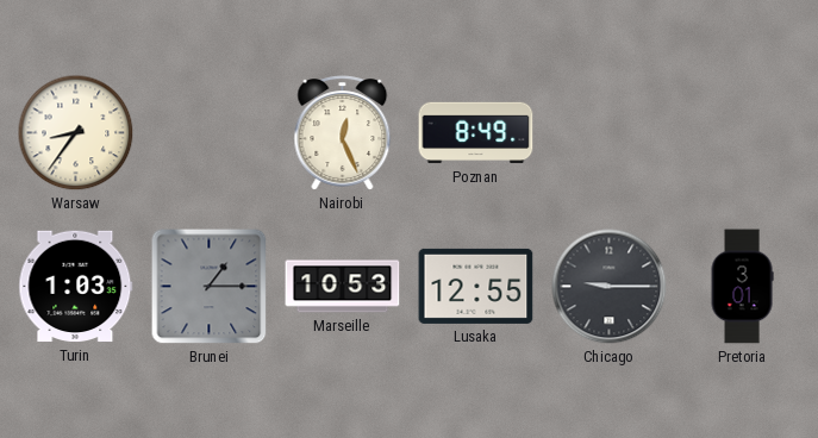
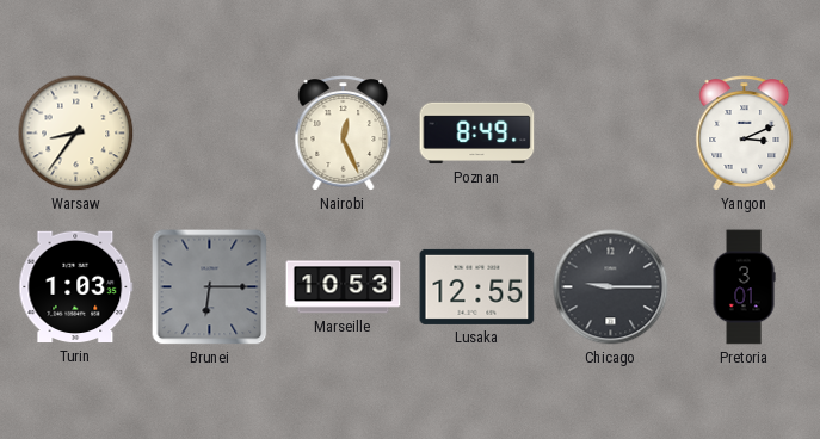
Yangon: none -> 3:11
Brunei: 1:15 -> 6:15
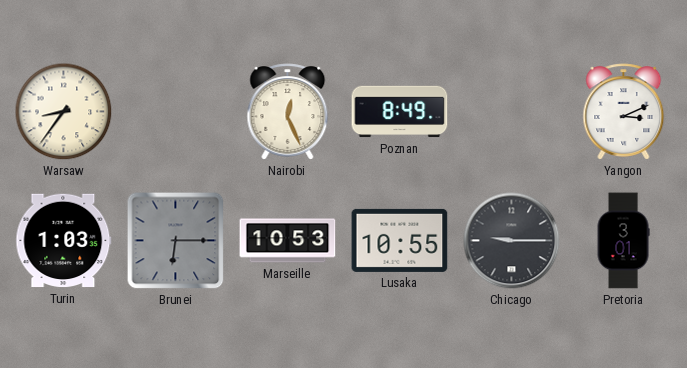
Lusaka: 12:55 -> 10:55
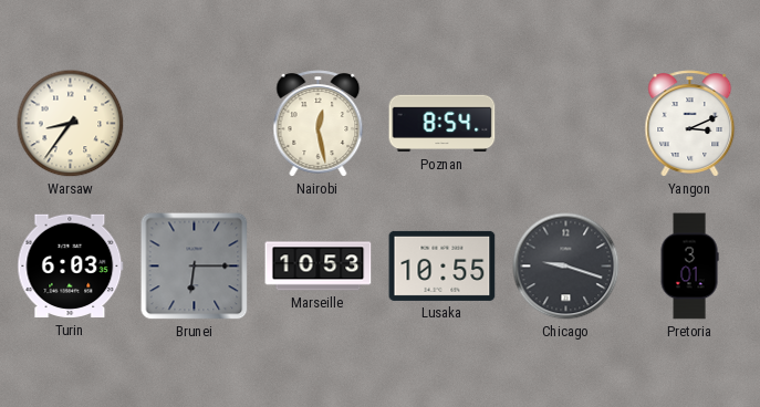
Nairobi: 12:26 -> 12:28
Poznan: 8:49 -> 8:54
Turin: 1:03 -> 6:03
Chicago: 9:15 -> 9:18
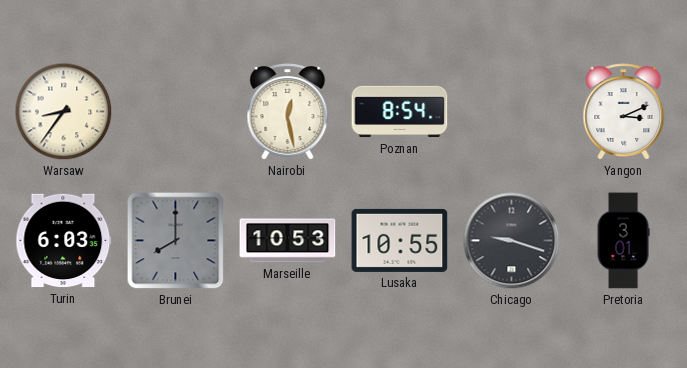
Brunei: 6:15 -> 8:00
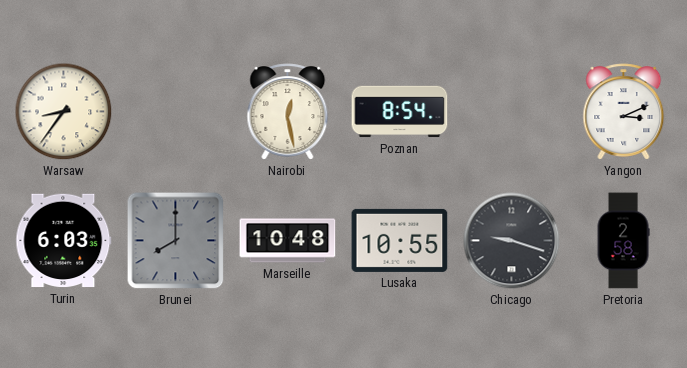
Marseille: 10:53 -> 10:48
Pretoria: 3:01 -> 2:58
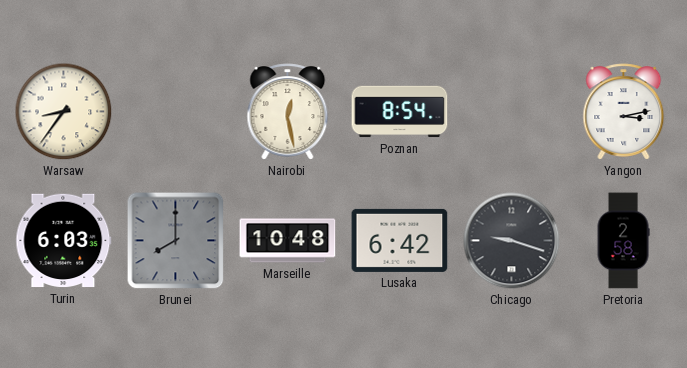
Yangon: 3:11 -> 3:13
Lusaka: 10:55 -> 6:42
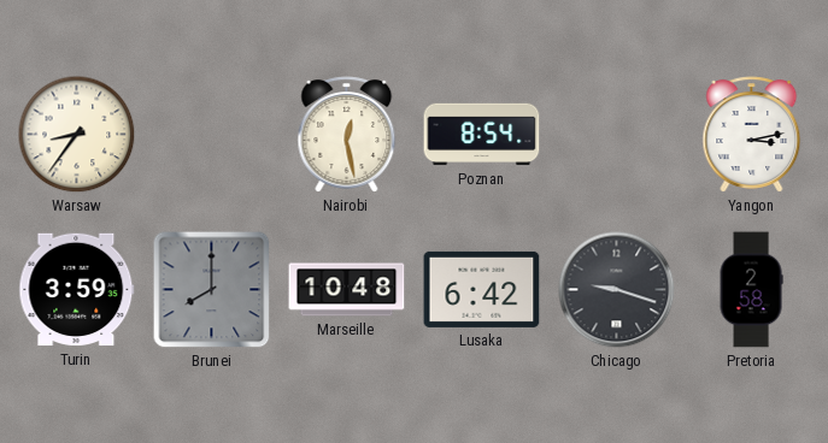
Turin: 6:03 -> 3:59
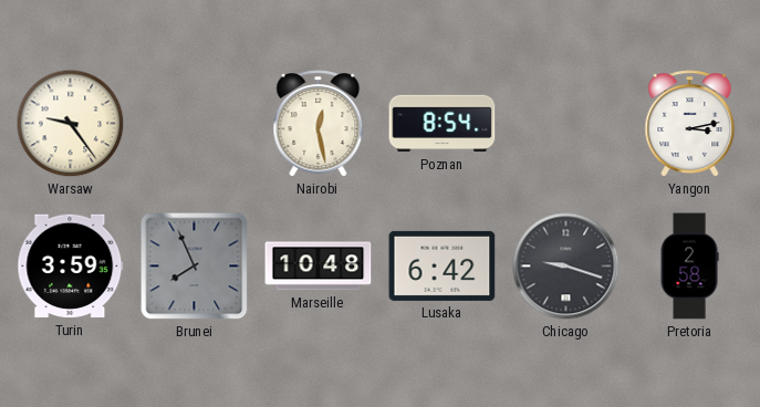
Warsaw: 8:36 -> 9:24
Brunei: 8:00 -> 7:56
